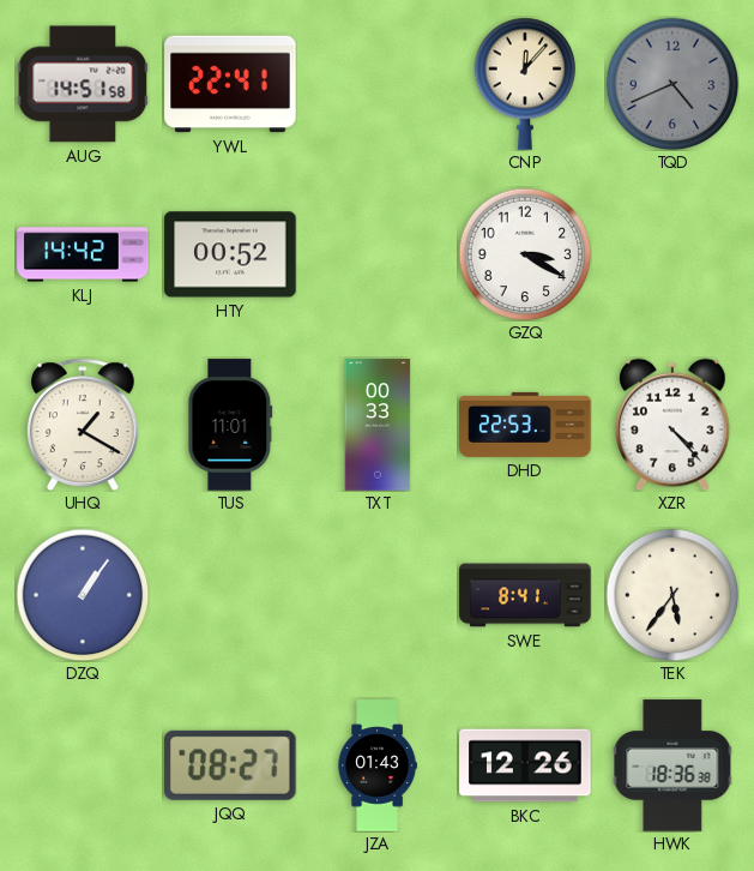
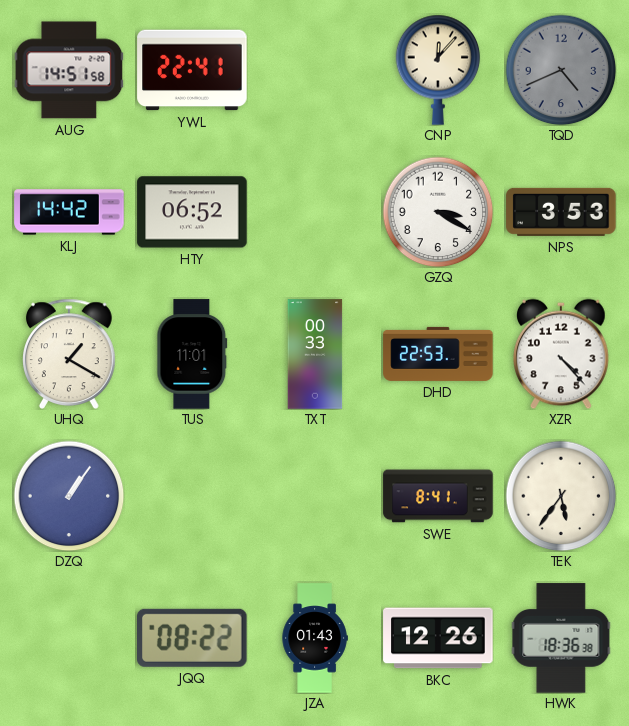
HTY: 00:52 -> 06:52
NPS: none -> 3:53
JQQ: 08:27 -> 08:22
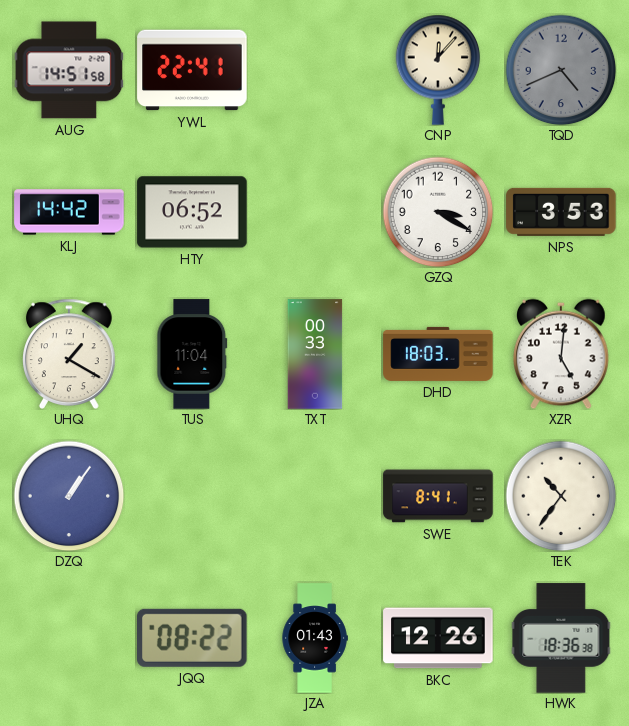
TUS: 11:01 -> 11:04
DHD: 22:53 -> 18:03
XZR: 4:23 -> 5:01
TEK: 5:36 -> 10:36
